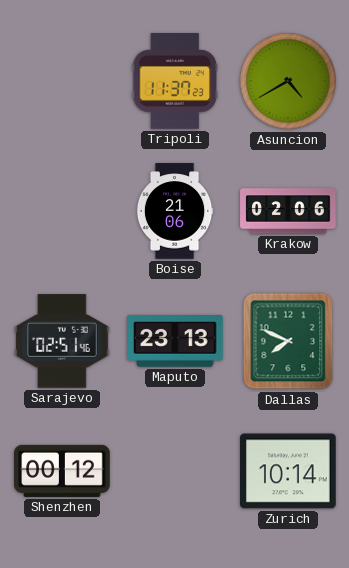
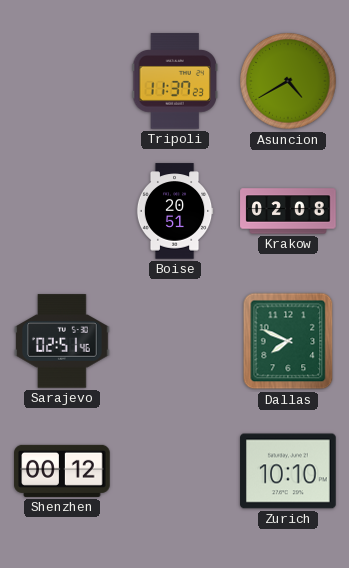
Boise: 21:06 -> 20:51
Krakow: 02:06 -> 02:08
Maputo: 23:13 -> none
Zurich: 10:14 -> 10:10
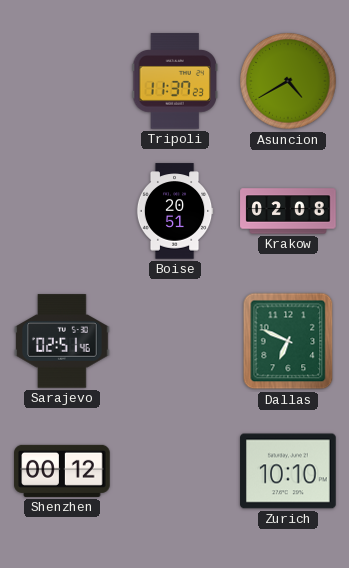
Dallas: 7:49 -> 6:49
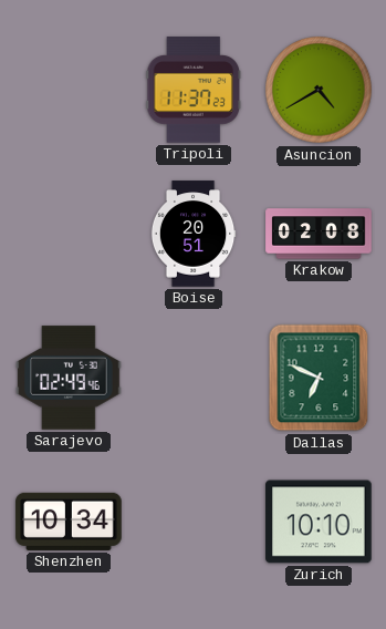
Sarajevo: 02:51 -> 02:49
Shenzhen: 00:12 -> 10:34
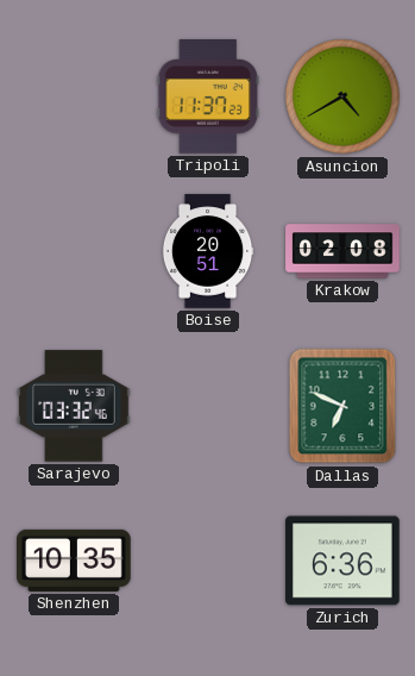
Sarajevo: 02:49 -> 03:32
Shenzhen: 10:34 -> 10:35
Zurich: 10:10 -> 6:36
